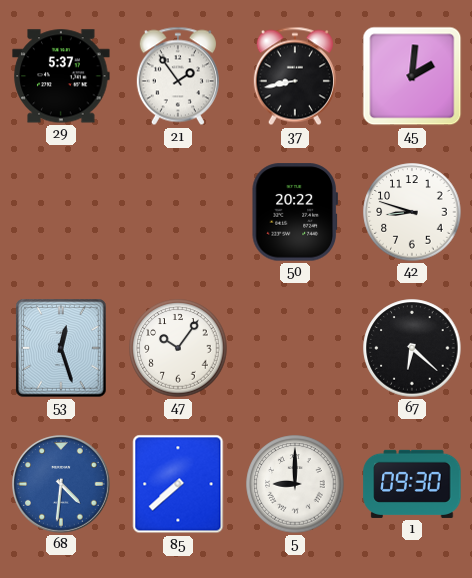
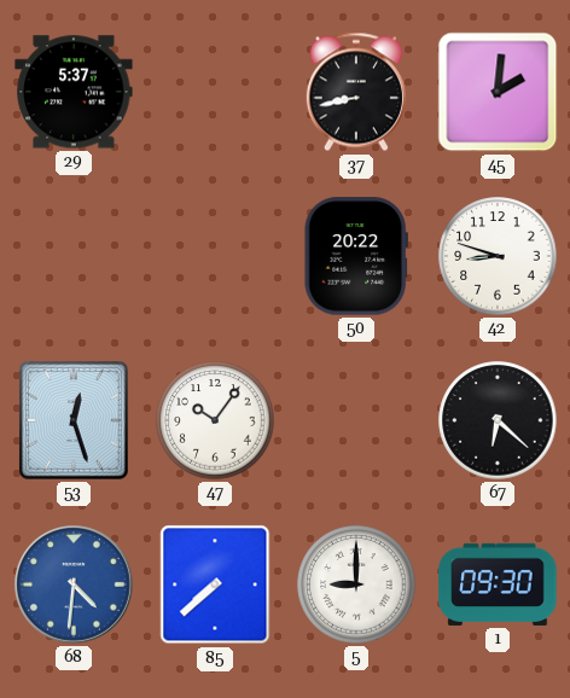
21: 1:54 -> none
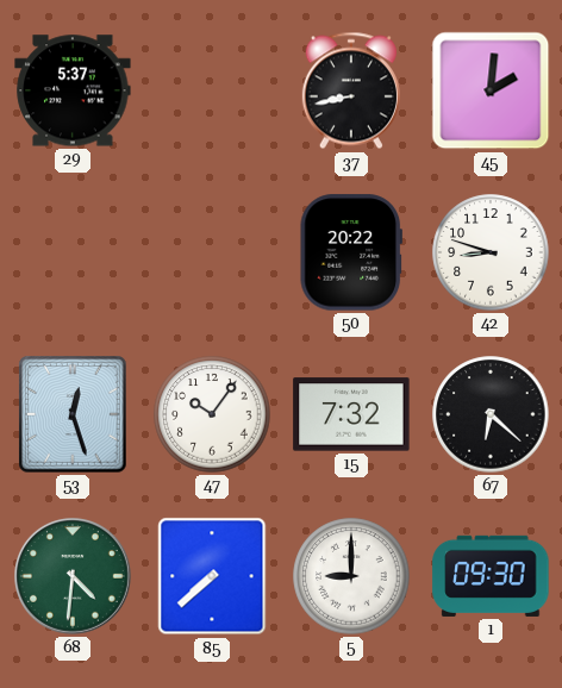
15: none -> 7:32
68 dial: blue -> green
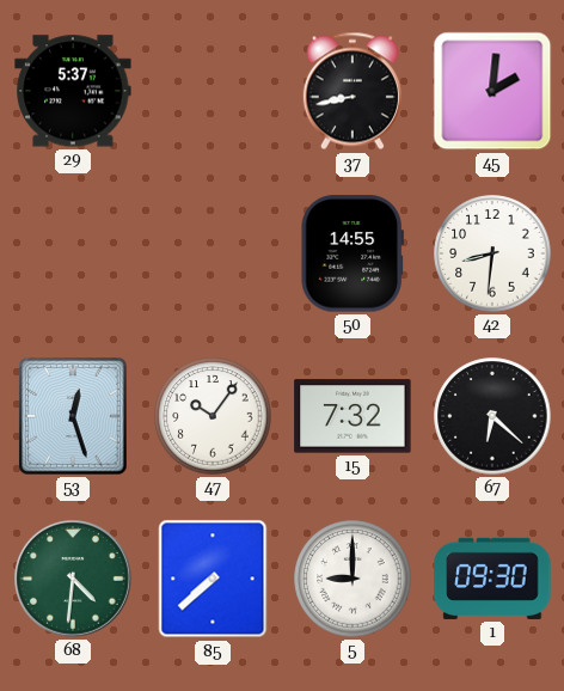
50: 20:22 -> 14:55
42: 8:48 -> 8:31
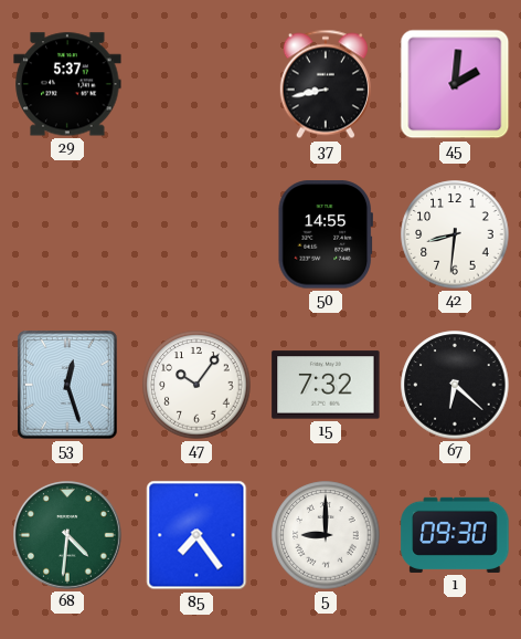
85: 7:38 -> 7:24
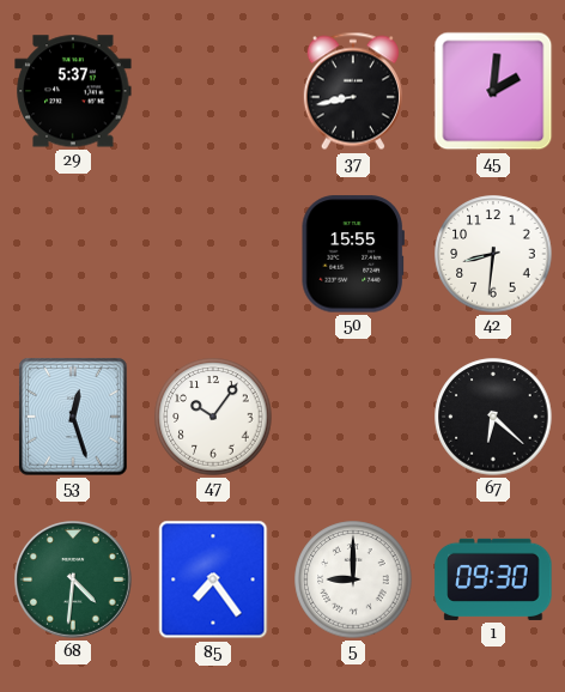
50: 14:55 -> 15:55
15: 7:32 -> none
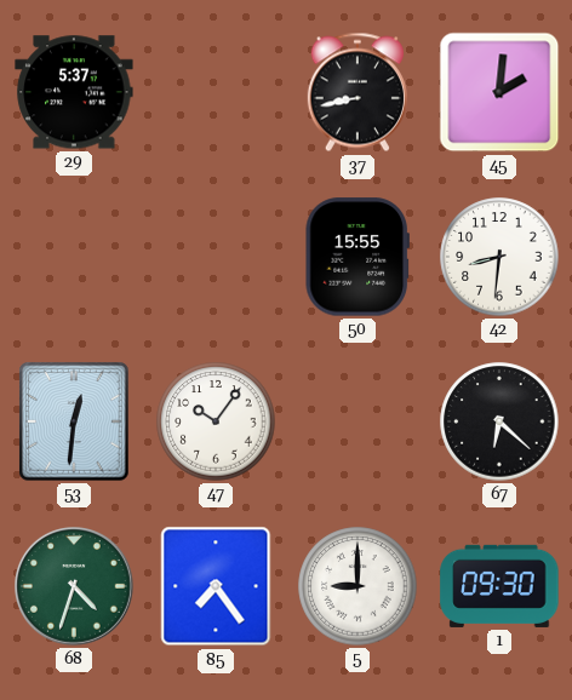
53: 12:27 -> 12:31
68: 4:31 -> 4:33
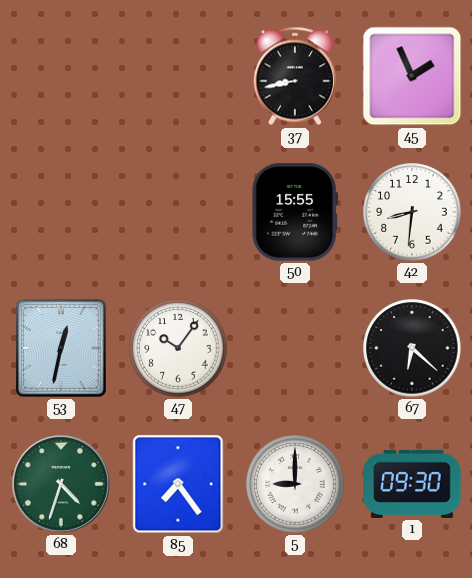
29: 5:37 -> none
45: 2:01 -> 1:56
53: 12:31 -> 12:32
